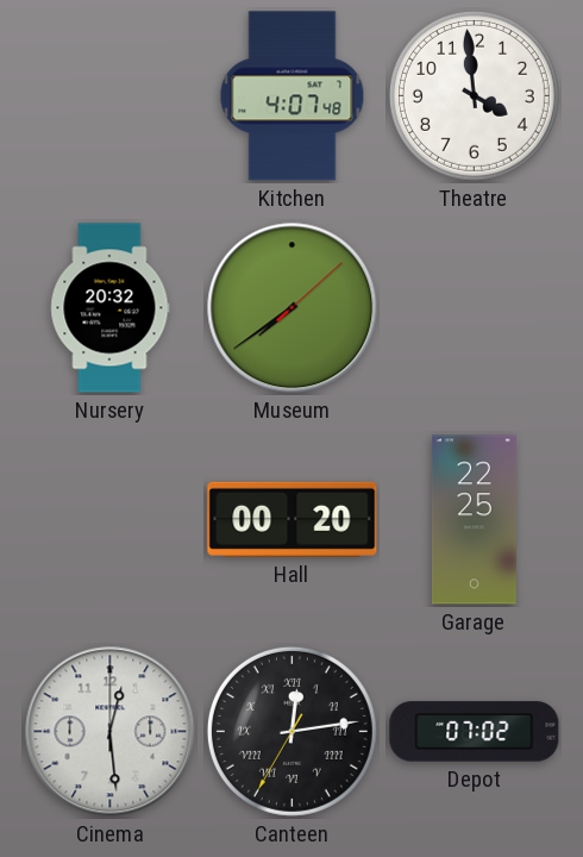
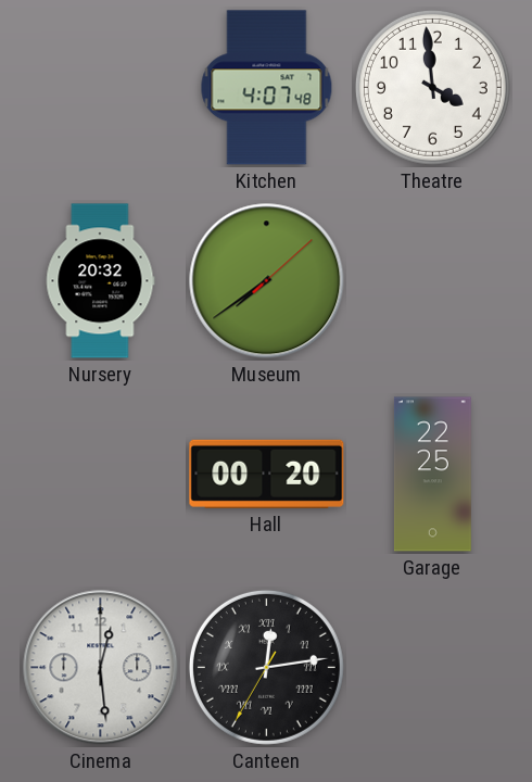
Depot: 07:02 -> none
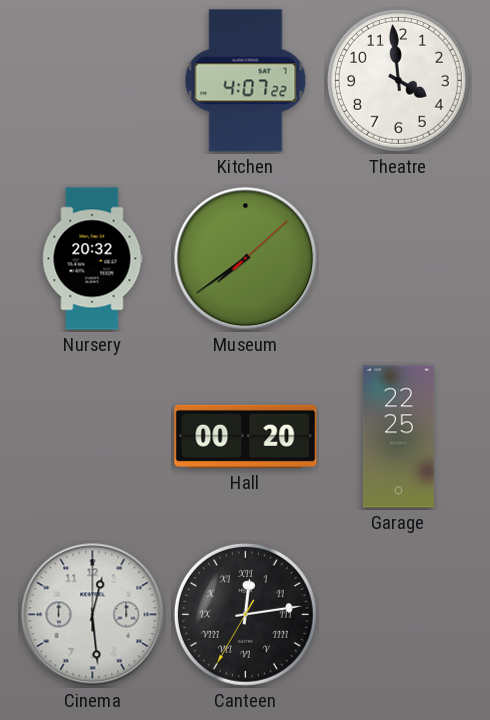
Kitchen: 4:07:48 -> 4:07:22
